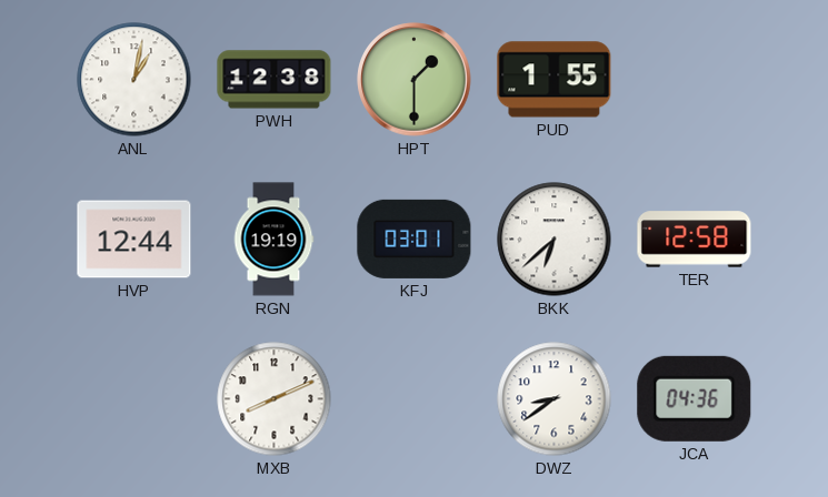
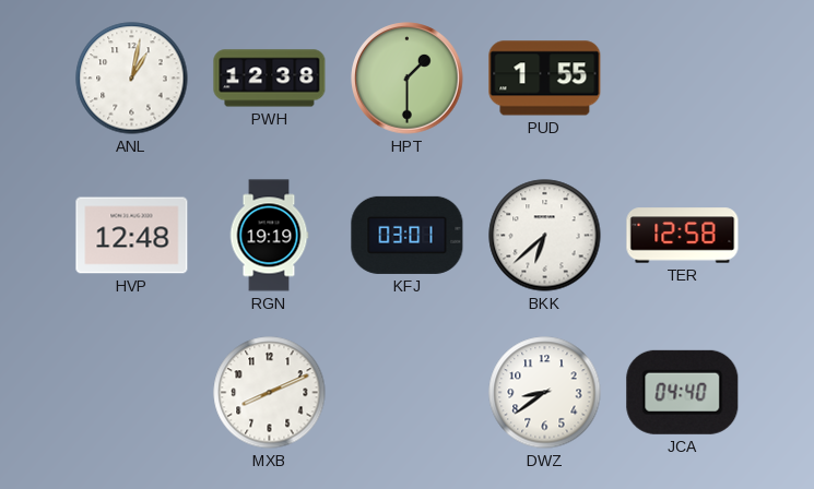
HVP: 12:44 -> 12:48
JCA: 04:36 -> 04:40
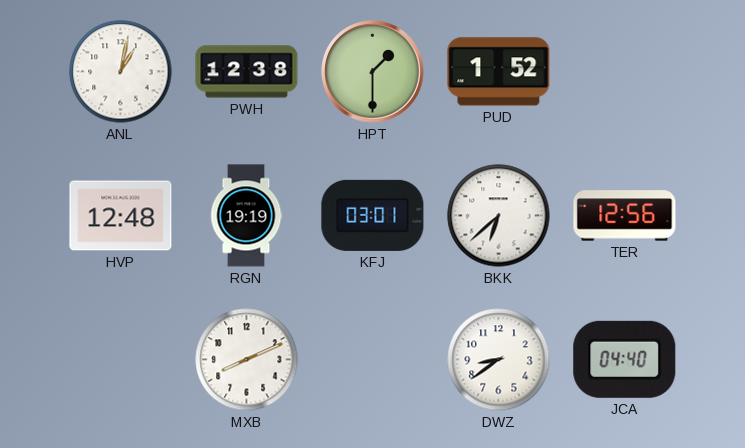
PUD: 1:55 -> 1:52
TER: 12:58 -> 12:56
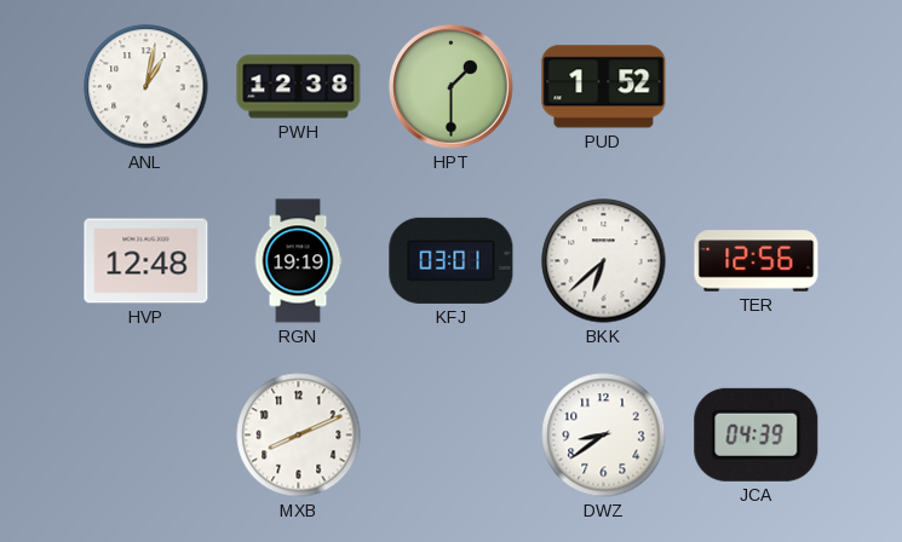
JCA: 04:40 -> 04:39
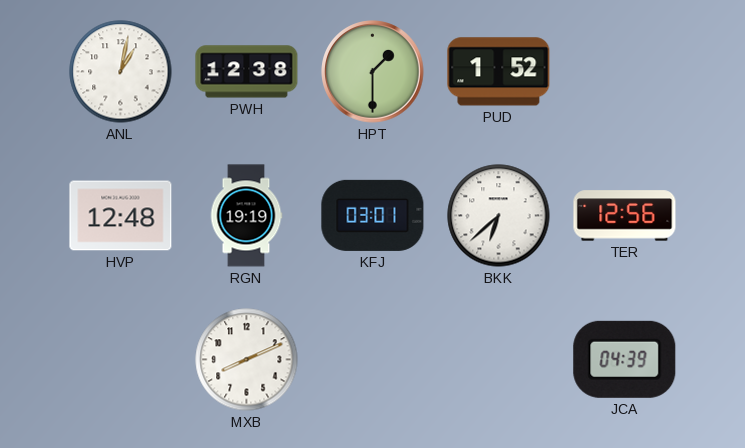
DWZ: 8:39 -> none
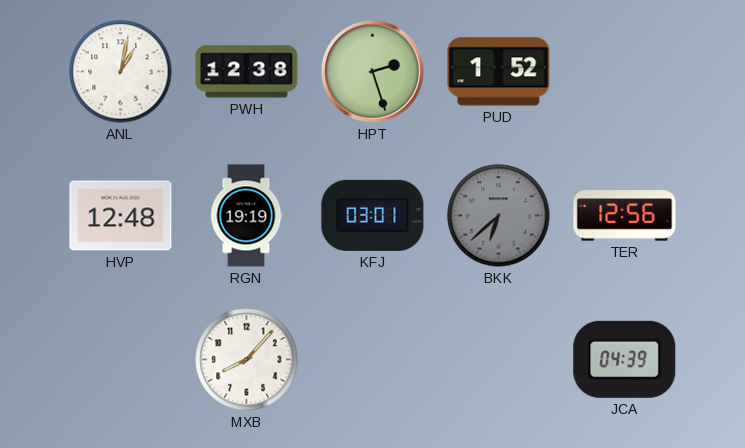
HPT: 1:30 -> 2:27
BKK dial: white -> grey
MXB: 8:11 -> 8:07
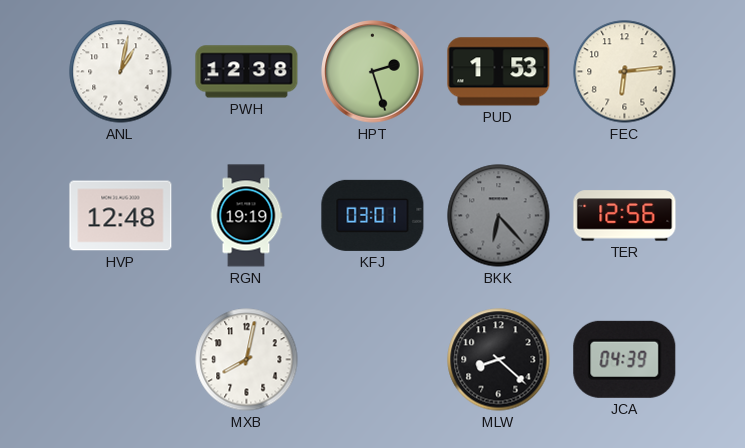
PUD: 1:52 -> 1:53
FEC: none -> 6:14
BKK: 6:38 -> 6:23
MXB: 8:07 -> 8:02
MLW: none -> 8:22
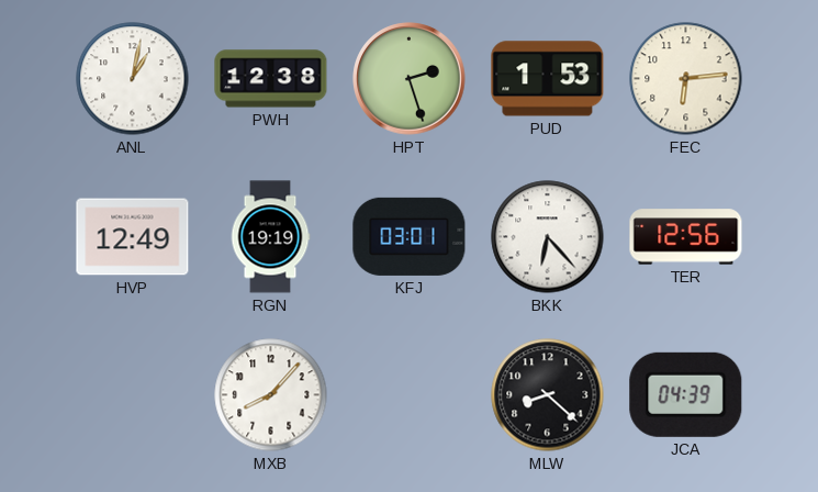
HVP: 12:48 -> 12:49
BKK dial: grey -> white
MXB: 8:02 -> 8:07
